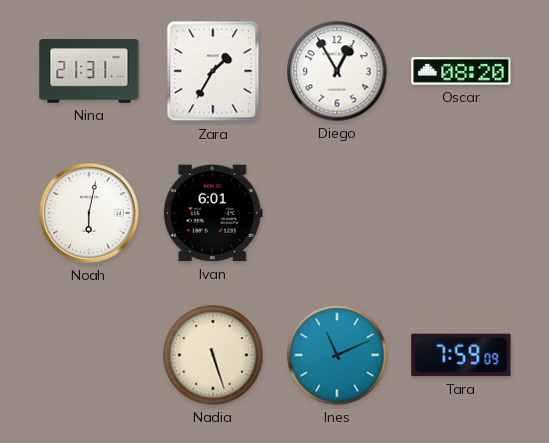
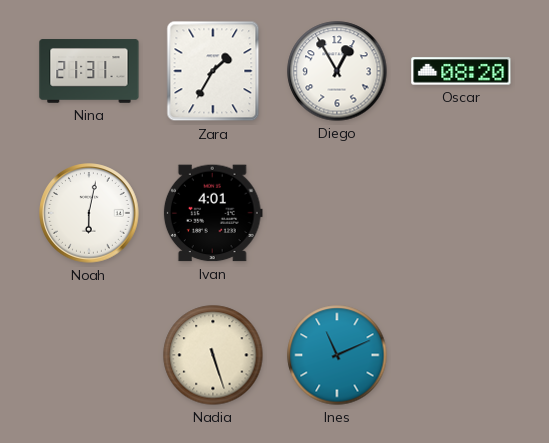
Ivan: 6:01 -> 4:01
Tara: 7:59 -> none
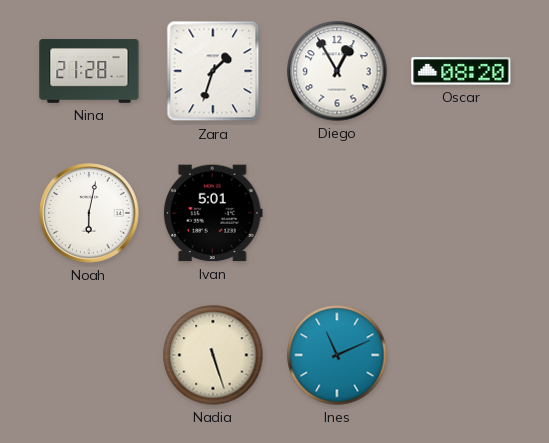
Nina: 21:31 -> 21:28
Zara: 1:35 -> 1:33
Ivan: 4:01 -> 5:01
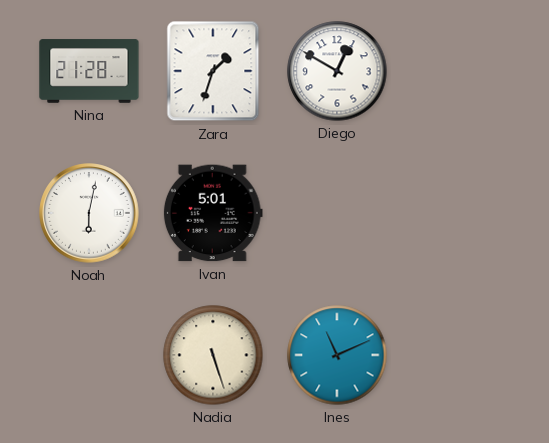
Diego: 12:55 -> 12:50
Oscar: 08:20 -> none
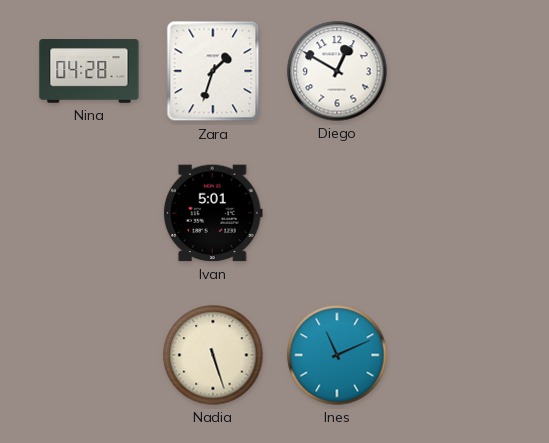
Nina: 21:28 -> 04:28
Noah: 6:02 -> none
